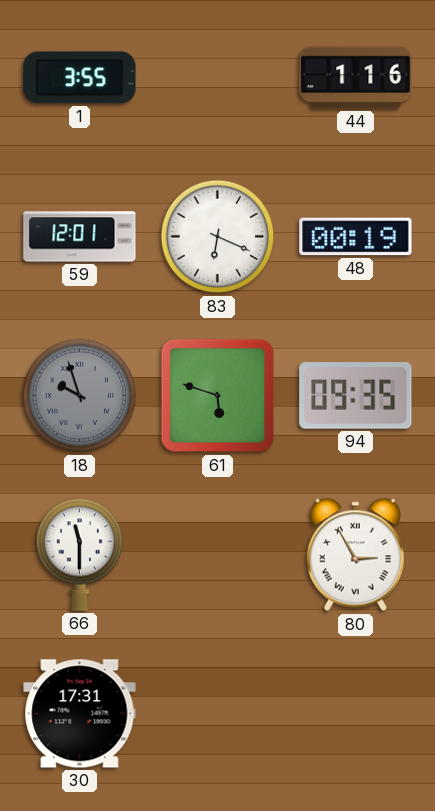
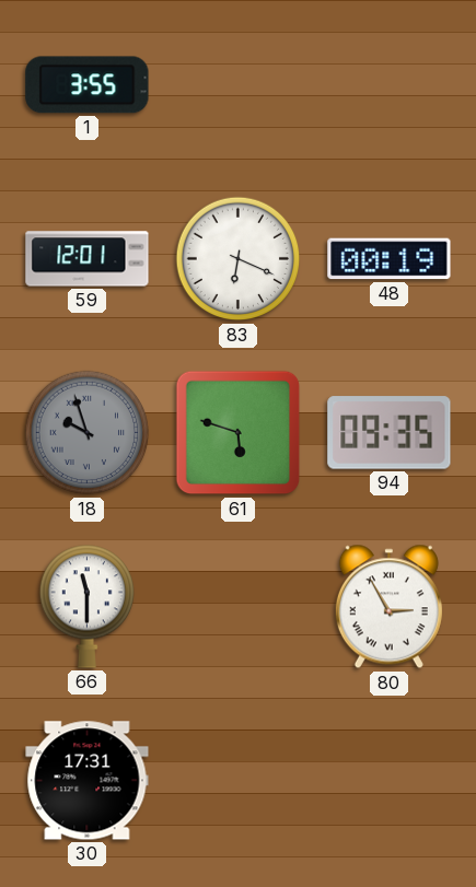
44: 1:16 -> none
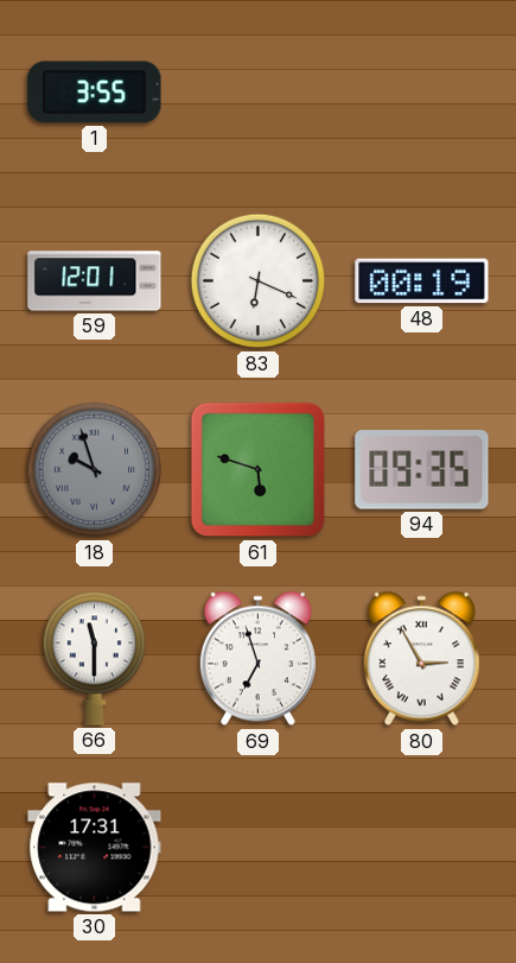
69: none -> 6:57
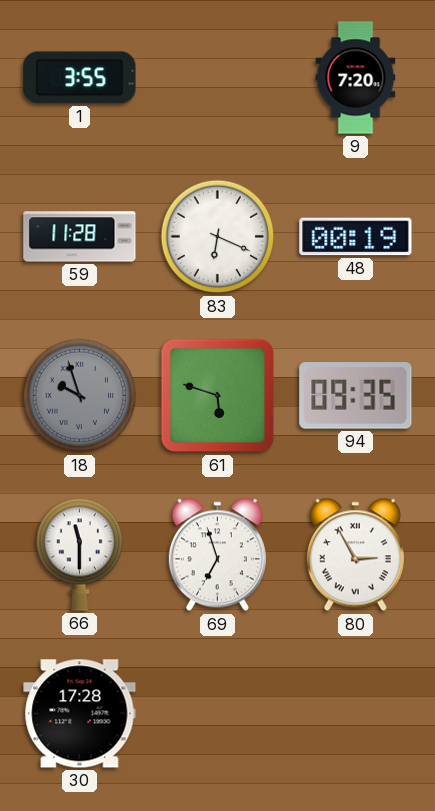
9: none -> 7:20
59: 12:01 -> 11:28
30: 17:31 -> 17:28
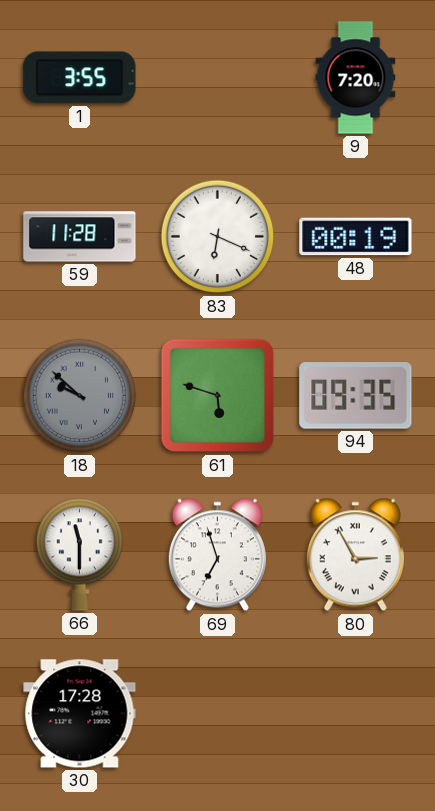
18: 9:57 -> 9:52
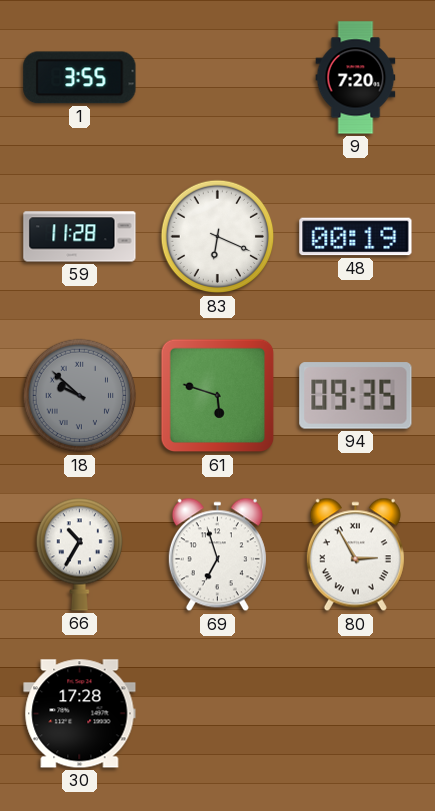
66: 11:30 -> 10:35
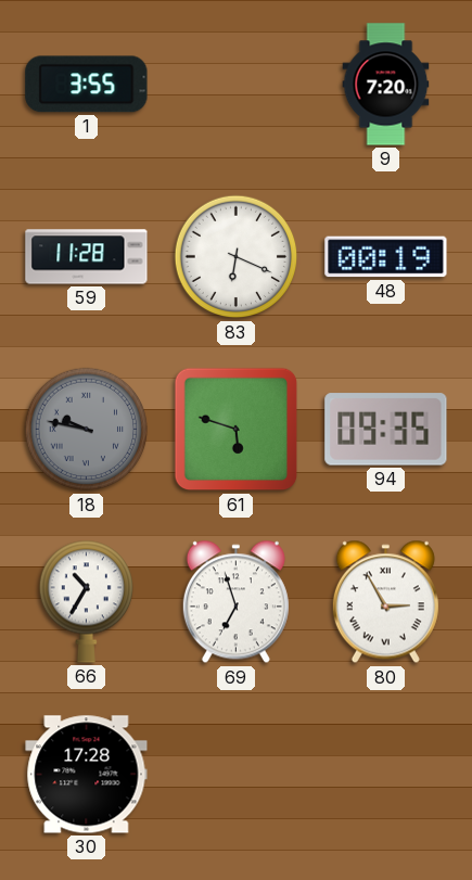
18: 9:52 -> 9:47
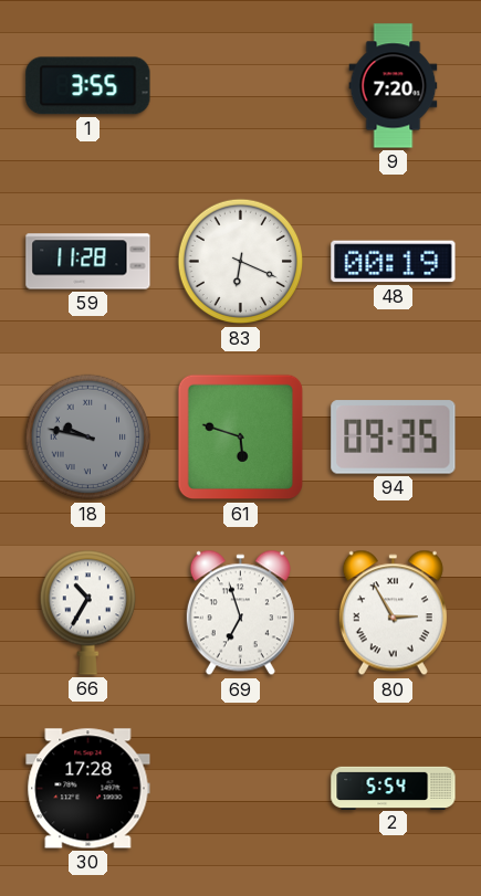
2: none -> 5:54
